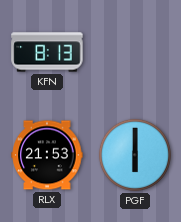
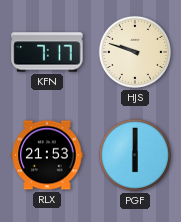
KFN: 8:13 -> 7:17
HJS: none -> 9:48
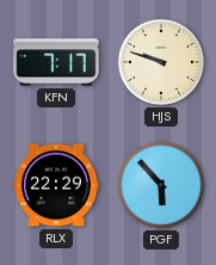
RLX: 21:53 -> 22:29
PGF: 6:00 -> 5:53
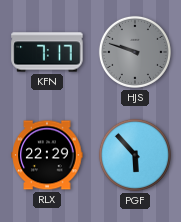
HJS dial: cream -> grey
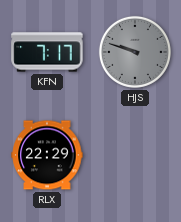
PGF: 5:53 -> none
